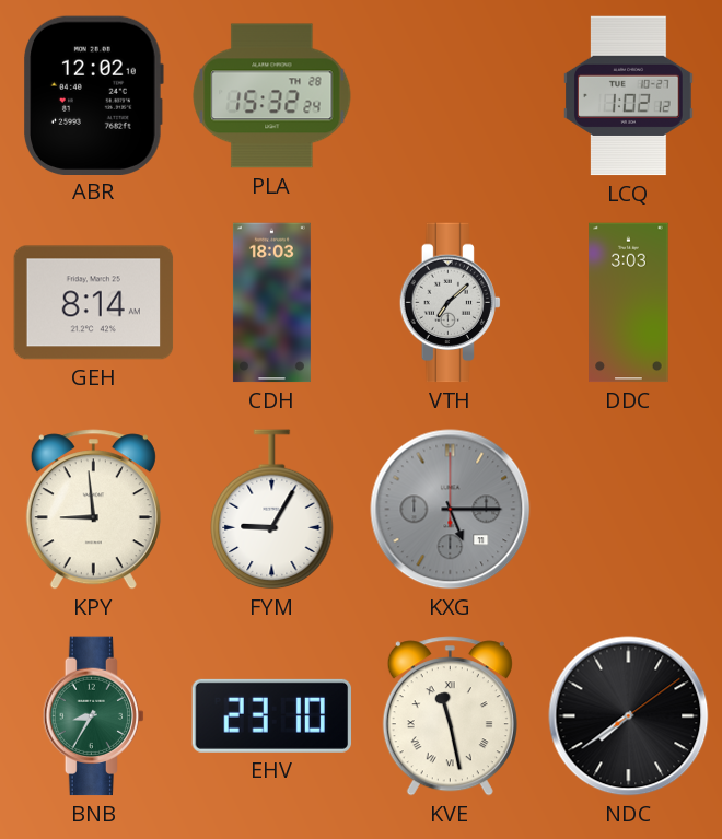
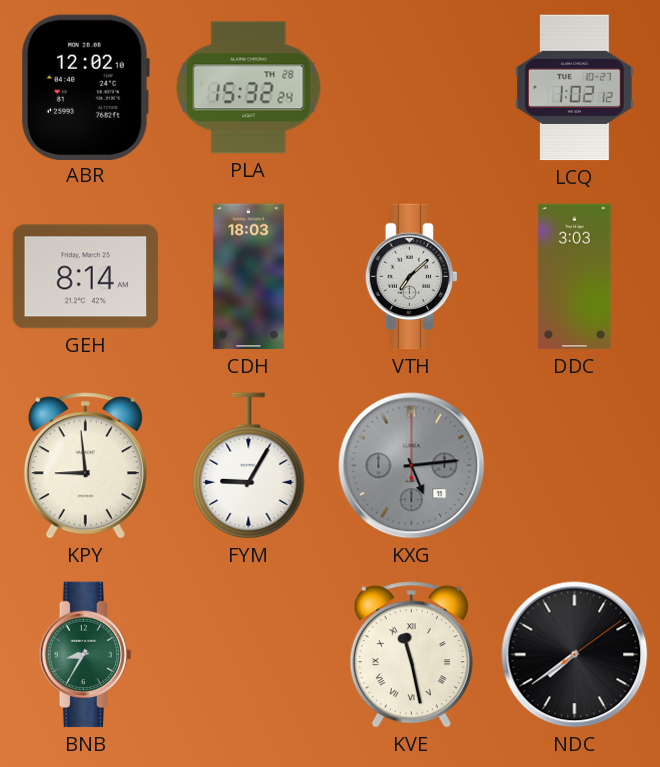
KXG: 5:15 -> 5:14
EHV: 23:10 -> none
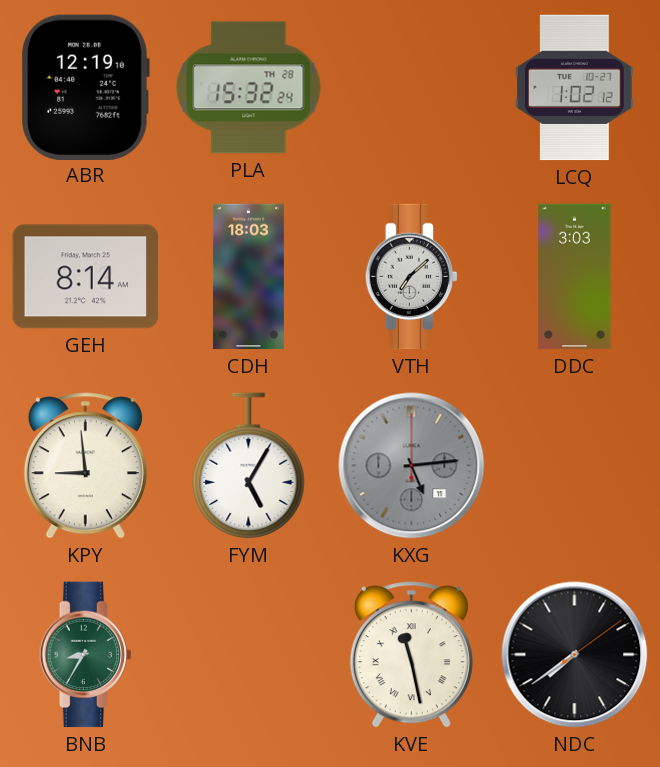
ABR: 12:02 -> 12:19
FYM: 9:05 -> 5:05
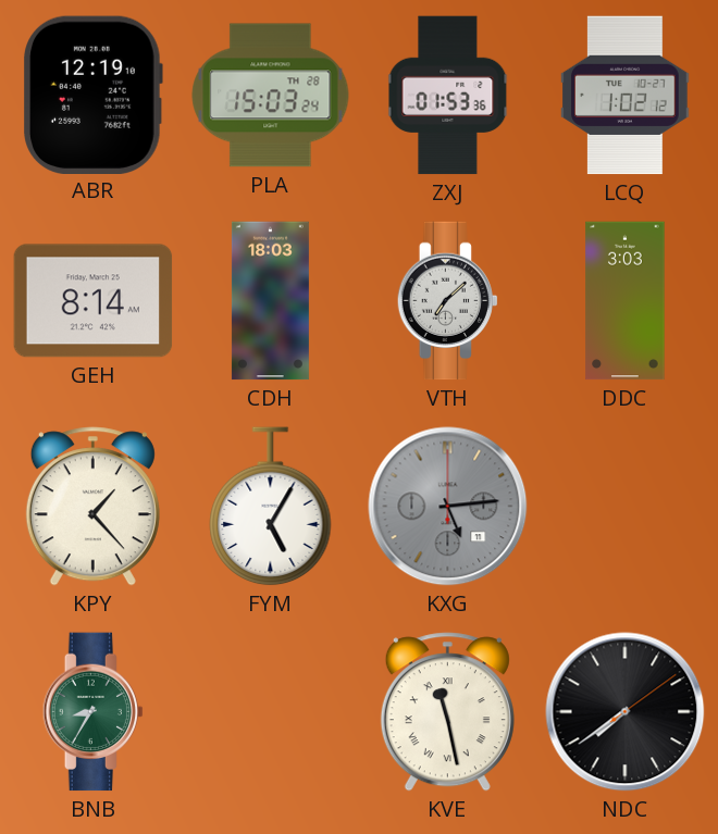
PLA: 15:32 -> 15:03
ZXJ: none -> 01:53
KPY: 8:59 -> 1:23
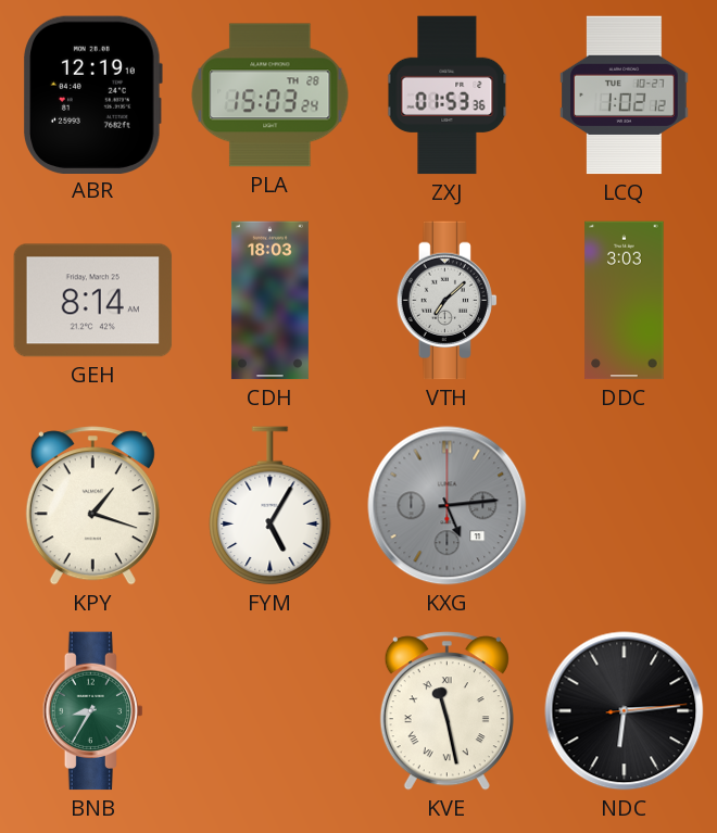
KPY: 1:23 -> 1:18
NDC: 7:39 -> 6:14
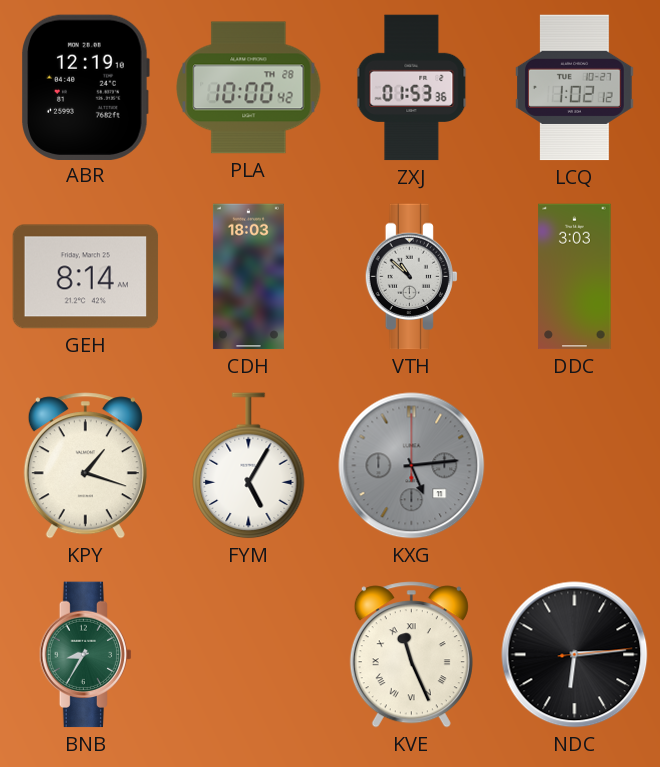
PLA: 15:03 -> 10:00
VTH: 7:08 -> 10:52
KVE: 11:28 -> 11:26
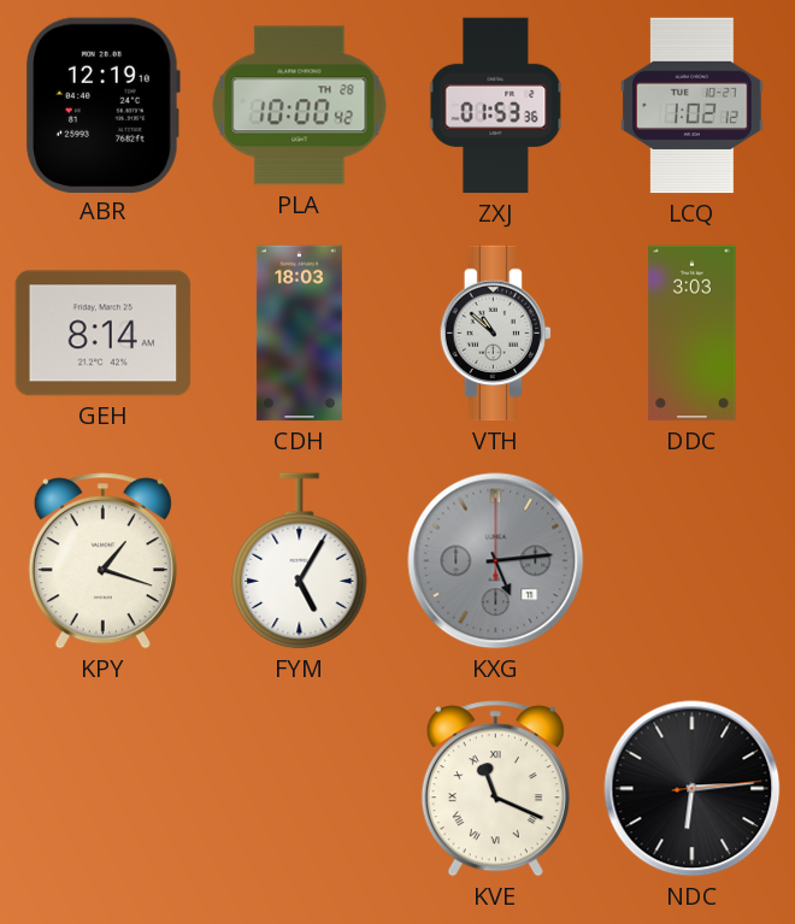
BNB: 8:35 -> none
KVE: 11:26 -> 11:19
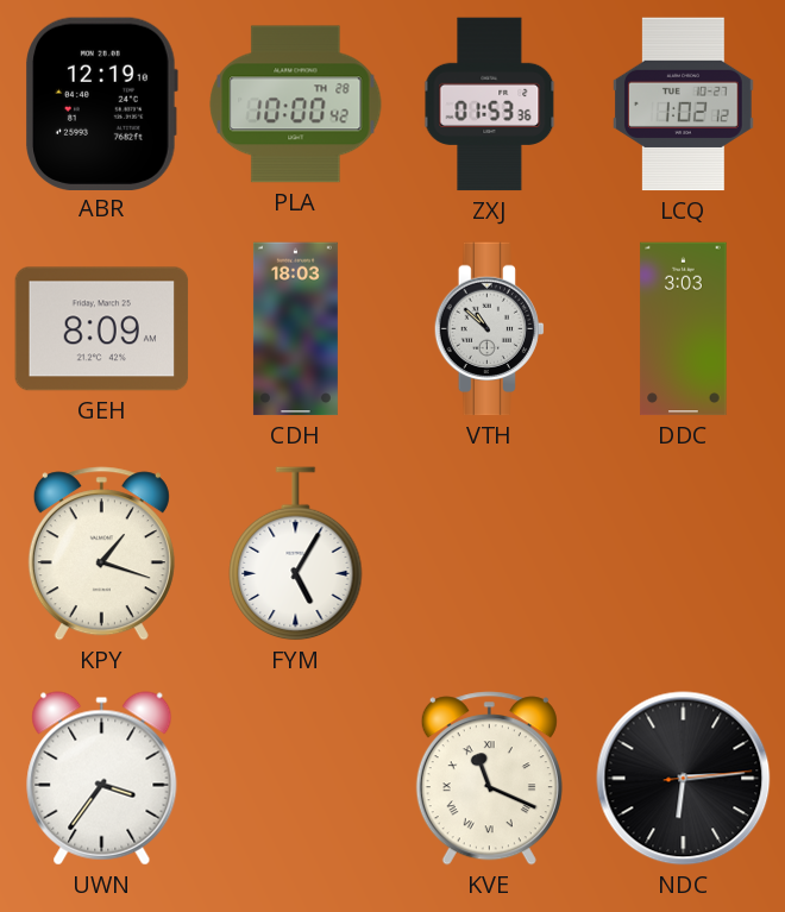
GEH: 8:14 -> 8:09
KXG: 5:14 -> none
UWN: none -> 3:36
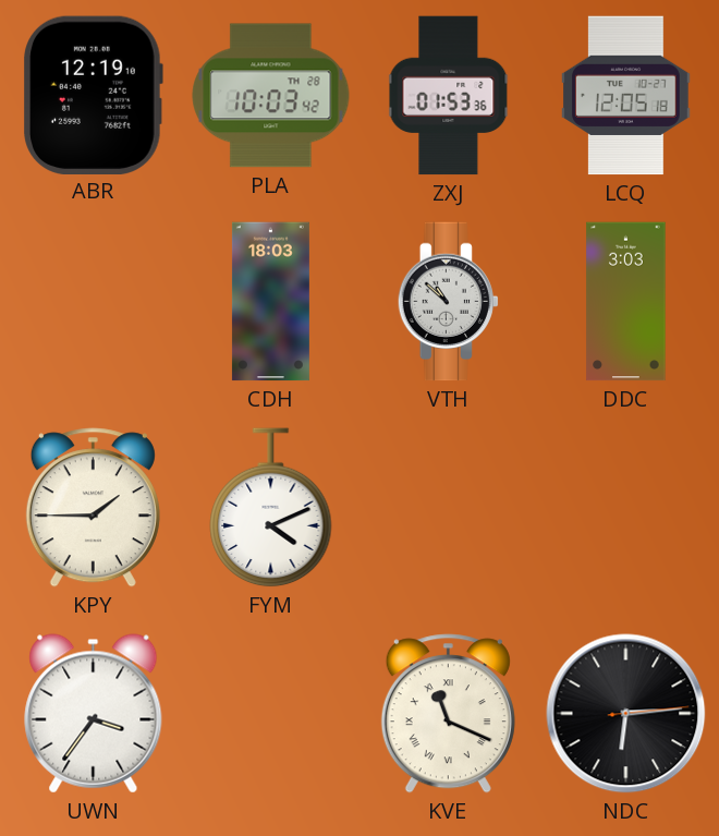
PLA: 10:00 -> 10:03
LCQ: 1:02 -> 12:05
GEH: 8:09 -> none
KPY: 1:18 -> 1:45
FYM: 5:05 -> 4:11
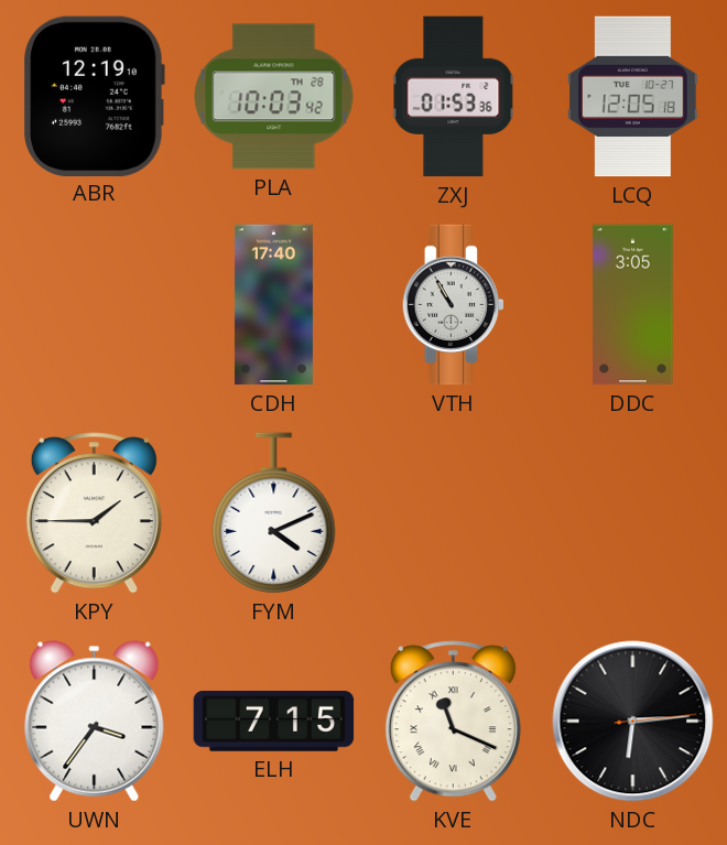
CDH: 18:03 -> 17:40
VTH: 10:52 -> 10:55
DDC: 3:03 -> 3:05
ELH: none -> 7:15
